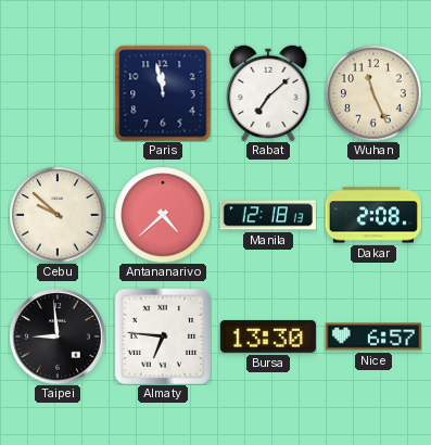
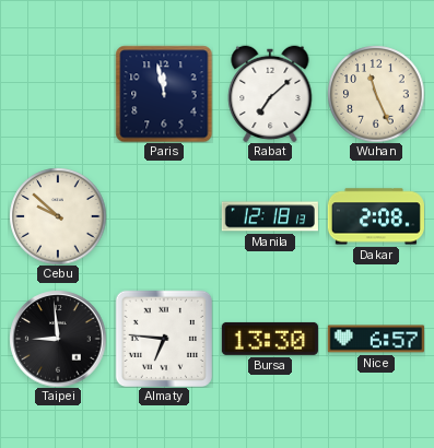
Antananarivo: 4:38 -> none
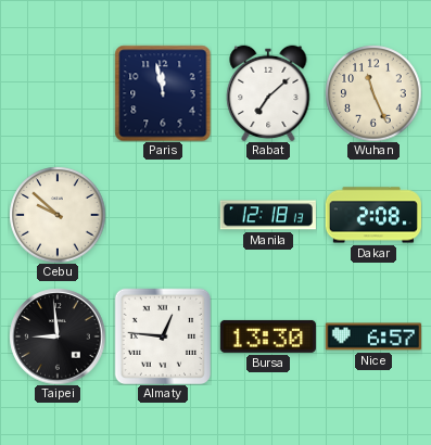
Almaty: 6:46 -> 12:46
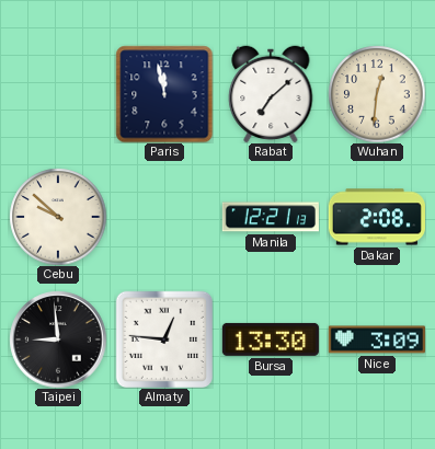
Wuhan: 11:26 -> 12:31
Manila: 12:18 -> 12:21
Nice: 6:57 -> 3:09
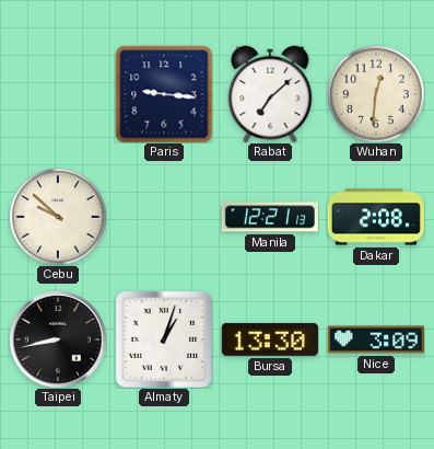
Paris: 11:58 -> 9:16
Taipei: 8:59 -> 8:43
Almaty: 12:46 -> 1:03
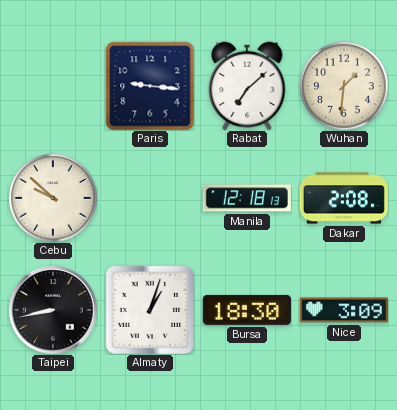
Wuhan: 12:31 -> 1:31
Manila: 12:21 -> 12:18
Bursa: 13:30 -> 18:30
